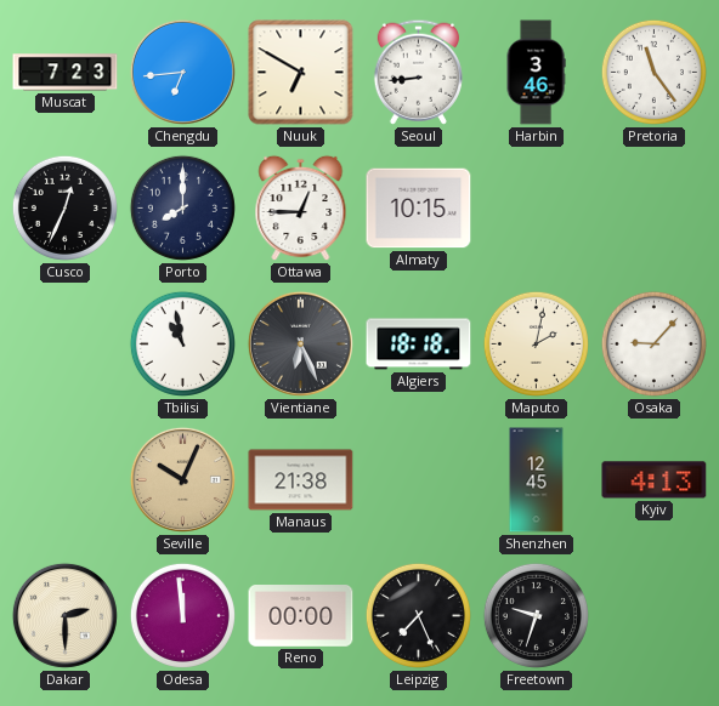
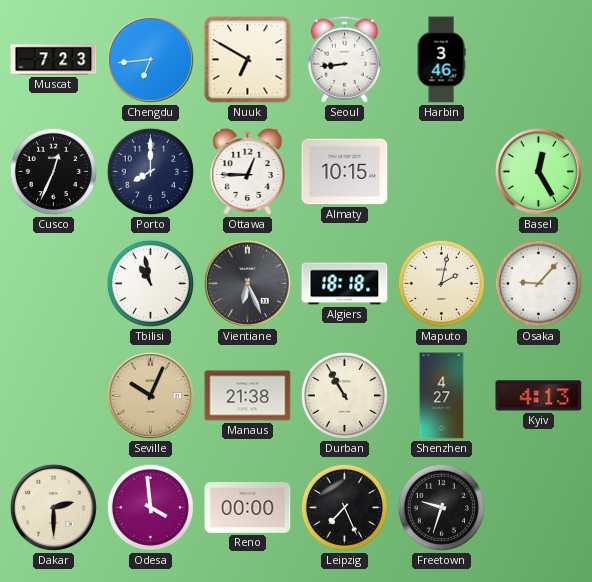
Pretoria: 11:24 -> none
Basel: none -> 12:25
Durban: none -> 10:55
Shenzhen: 12:45 -> 4:27
Odesa: 11:59 -> 3:59
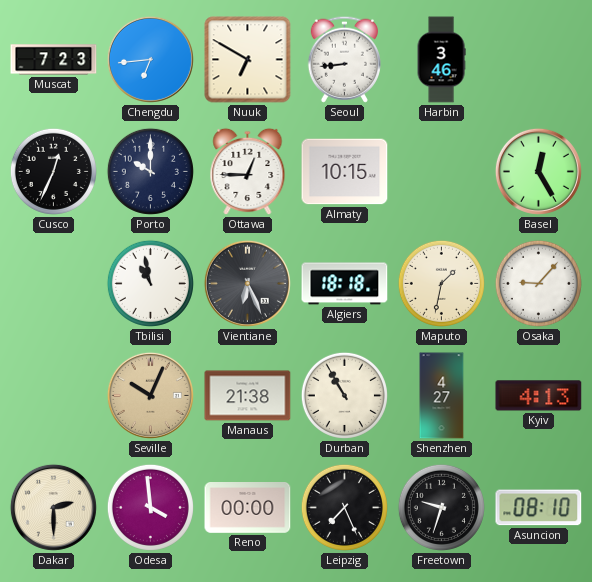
Porto: 8:00 -> 10:00
Maputo: 2:02 -> 1:32
Asuncion: none -> 08:10
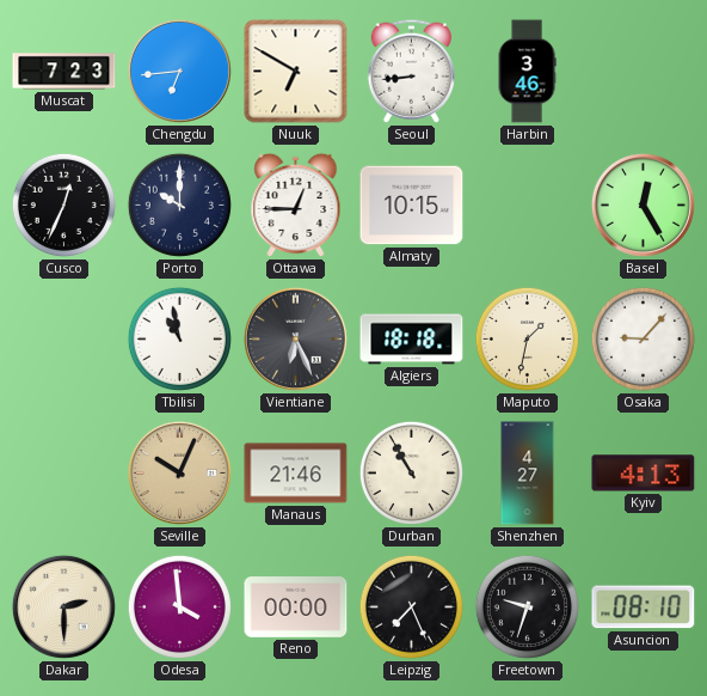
Manaus: 21:38 -> 21:46
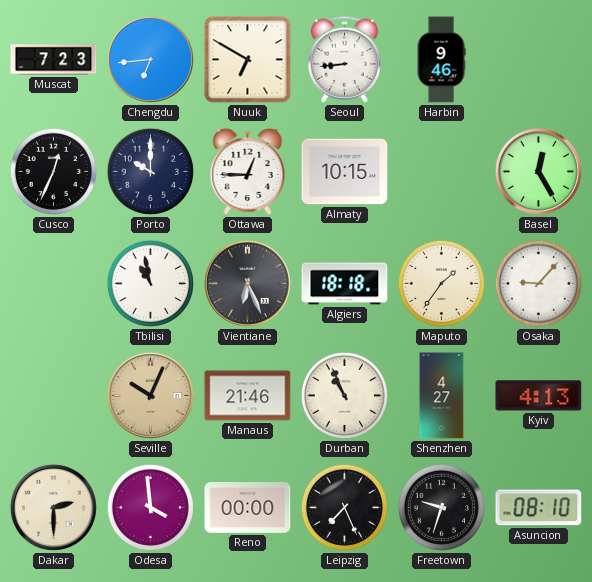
Harbin: 3:46 -> 9:46
Maputo: 1:32 -> 1:36
Durban: 10:55 -> 10:56
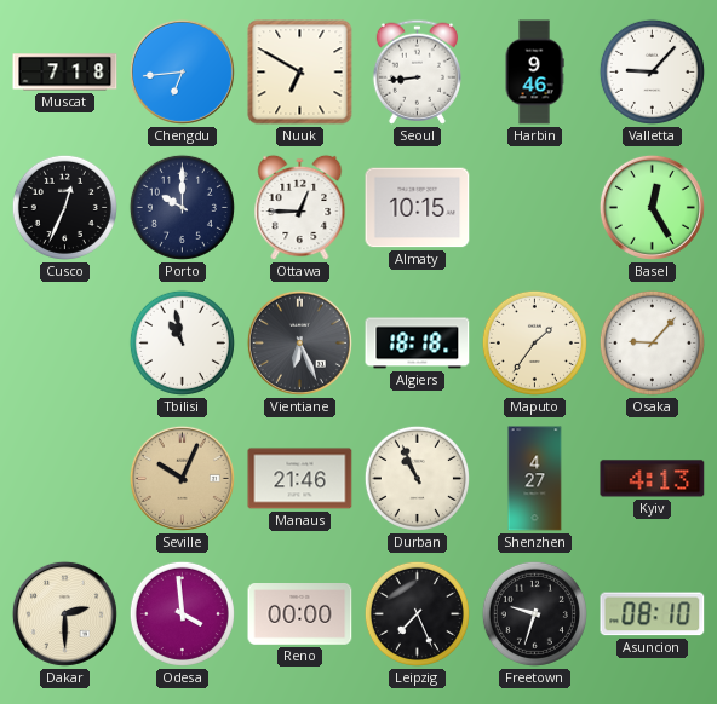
Muscat: 7:23 -> 7:18
Valletta: none -> 9:07
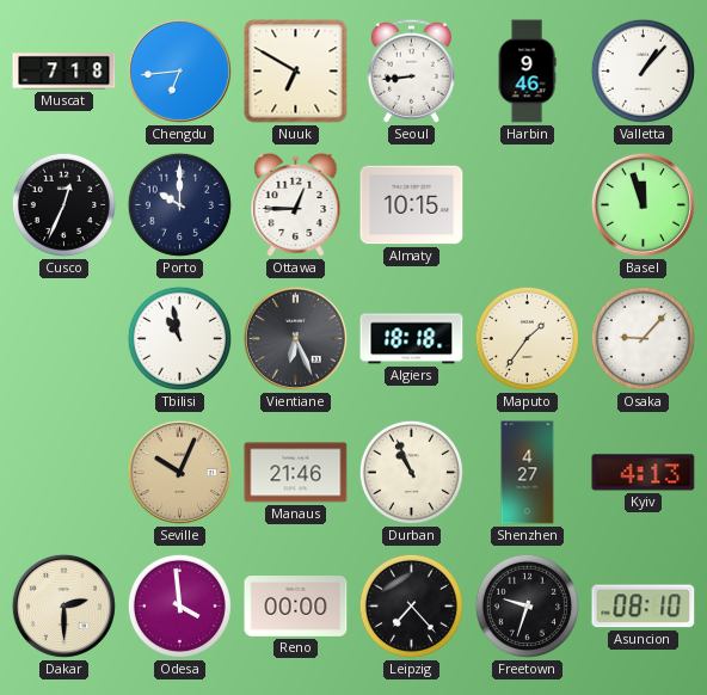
Valletta: 9:07 -> 1:07
Basel: 12:25 -> 11:57
Leipzig: 7:26 -> 7:23
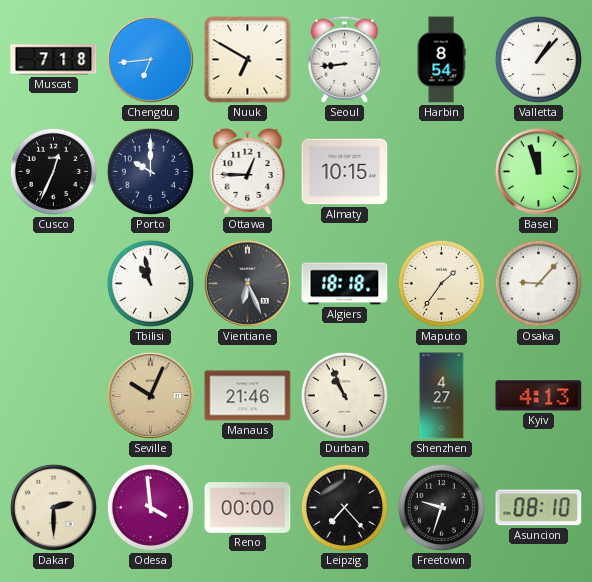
Harbin: 9:46 -> 8:54
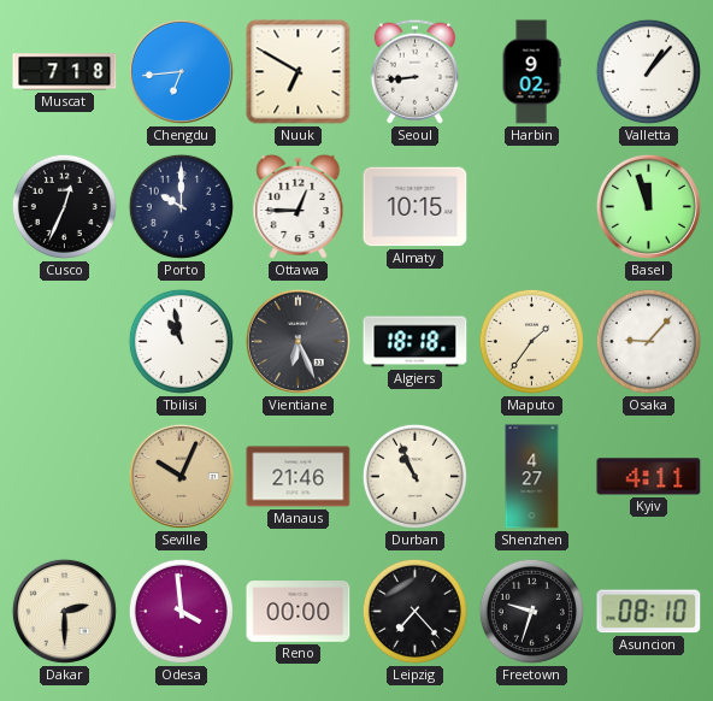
Harbin: 8:54 -> 9:02
Kyiv: 4:13 -> 4:11
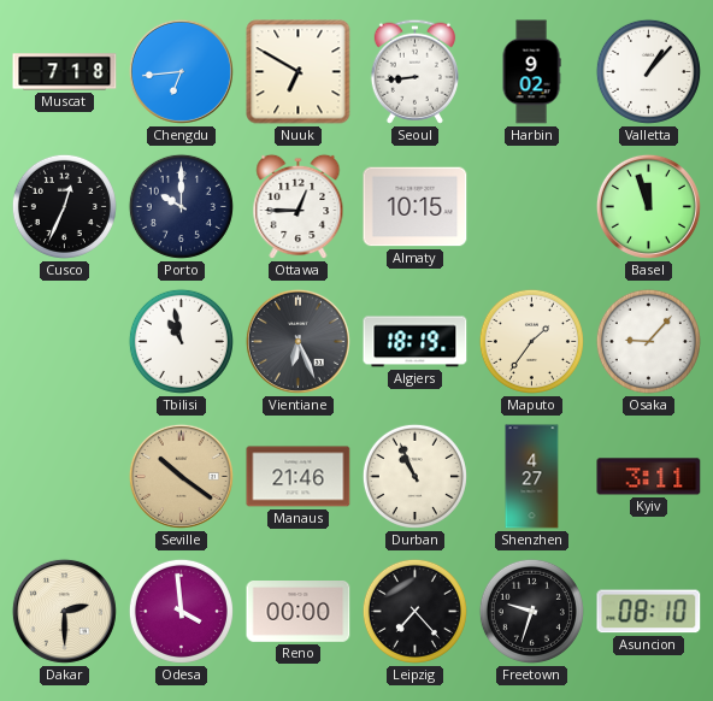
Algiers: 18:18 -> 18:19
Seville: 10:04 -> 10:21
Kyiv: 4:11 -> 3:11
